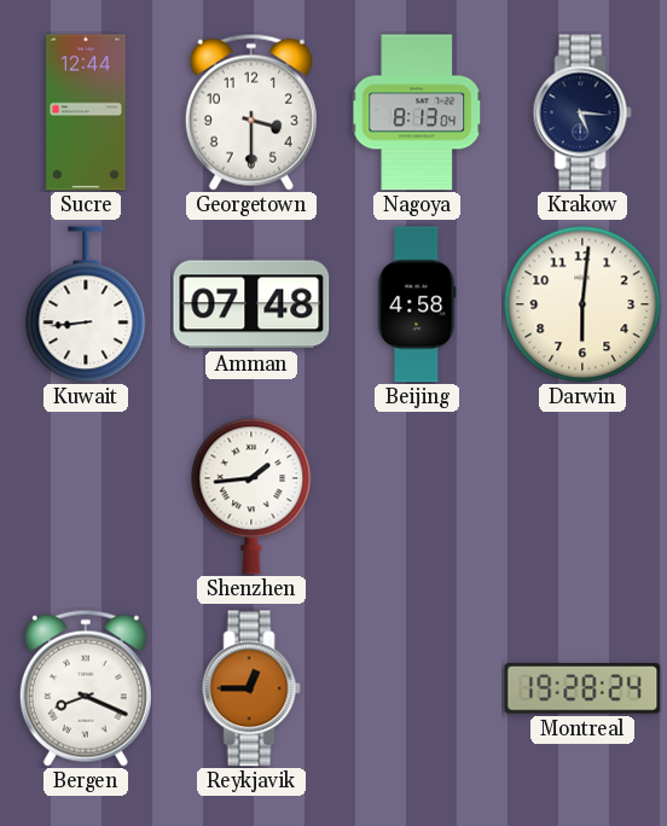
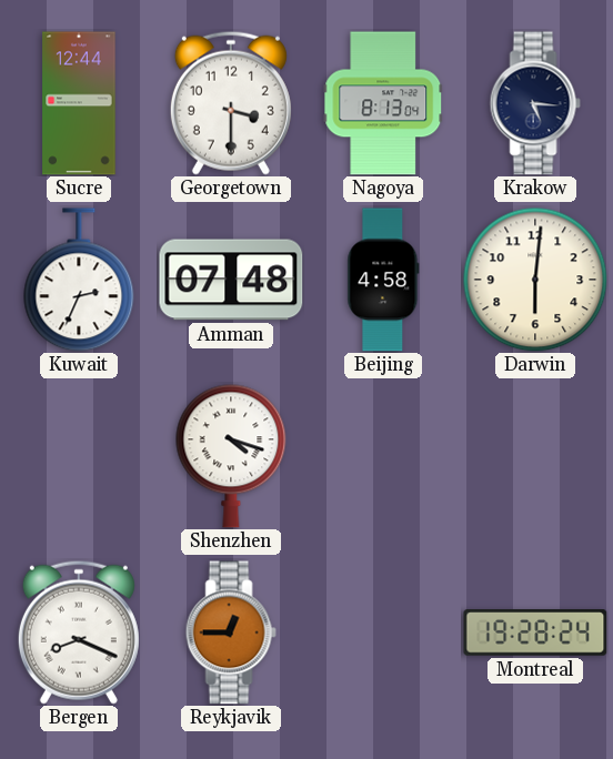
Kuwait: 8:44 -> 2:34
Shenzhen: 1:44 -> 4:18
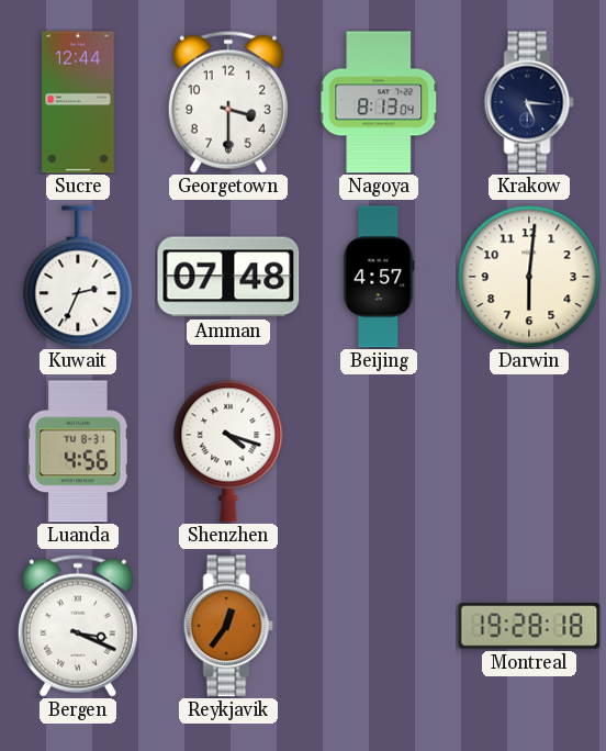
Beijing: 4:58 -> 4:57
Luanda: none -> 4:56
Bergen: 8:19 -> 3:19
Reykjavik: 12:45 -> 12:36
Montreal: 19:28:24 -> 19:28:18
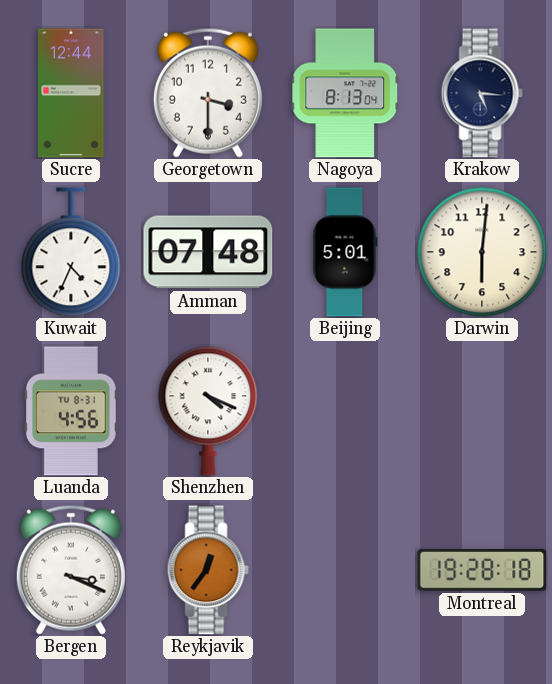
Kuwait: 2:34 -> 4:34
Beijing: 4:57 -> 5:01
Shenzhen: 4:18 -> 4:19
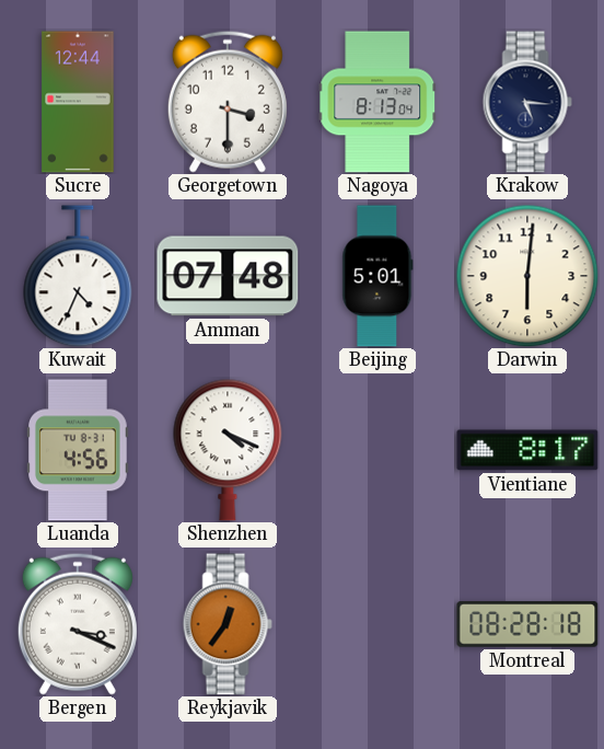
Vientiane: none -> 8:17
Montreal: 19:28 -> 08:28
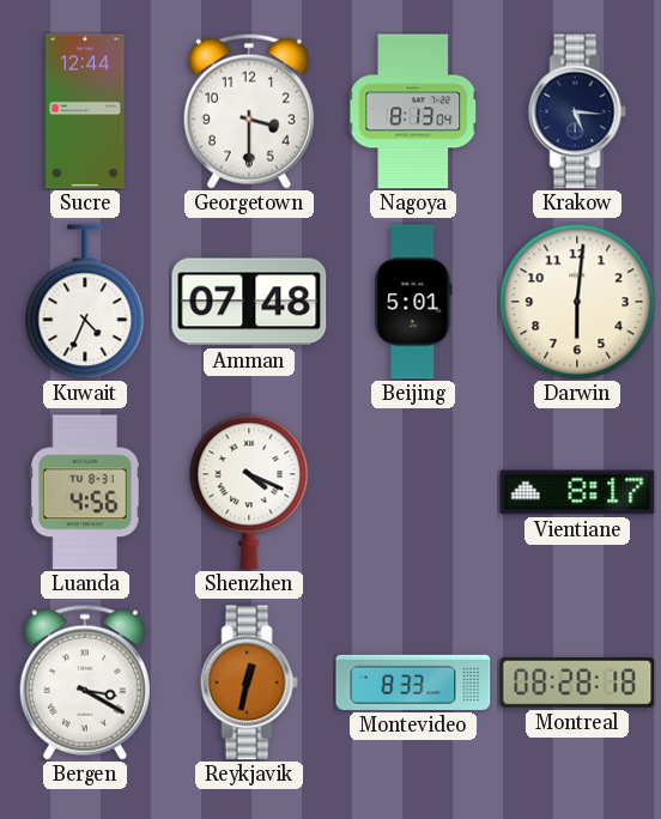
Bergen: 3:19 -> 3:20
Reykjavik: 12:36 -> 12:32
Montevideo: none -> 8:33
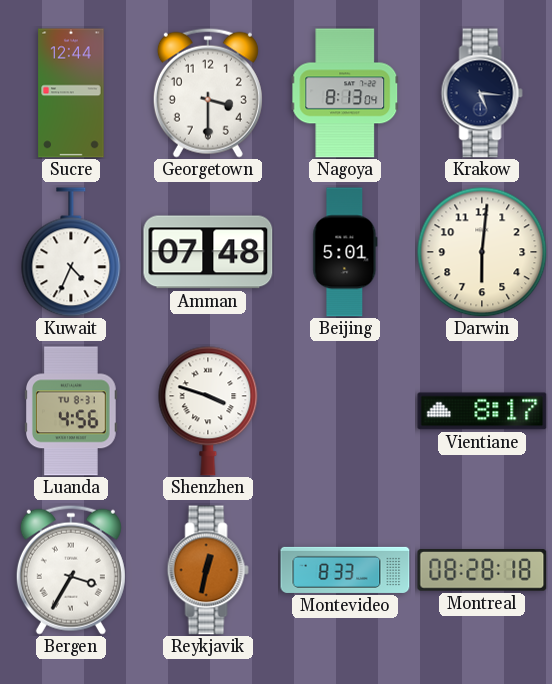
Shenzhen: 4:19 -> 3:48
Bergen: 3:20 -> 3:35
